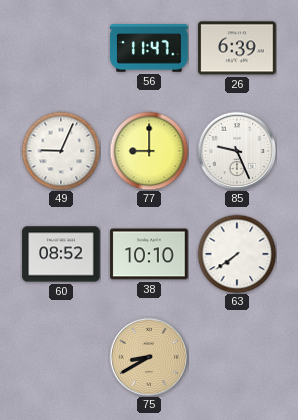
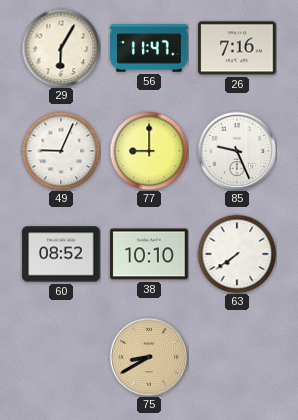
29: none -> 6:05
26: 6:39 -> 7:16
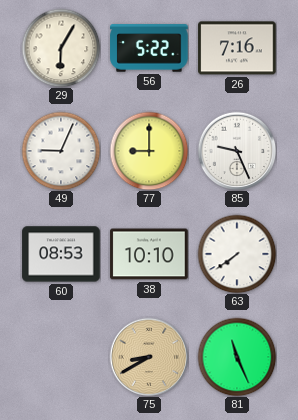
56: 11:47 -> 5:22
60: 08:52 -> 08:53
81: none -> 11:26
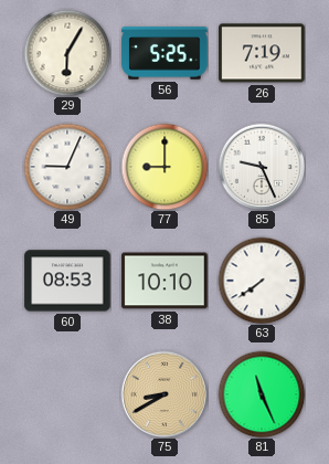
56: 5:22 -> 5:25
26: 7:16 -> 7:19
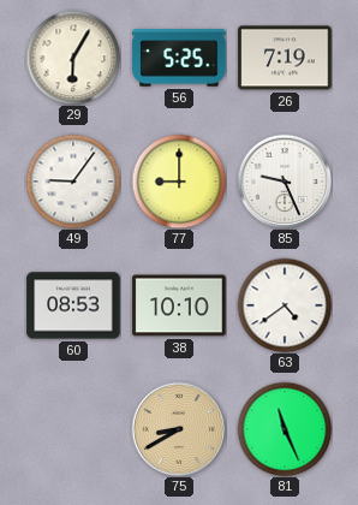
49: 9:04 -> 9:06
63: 7:39 -> 4:39
